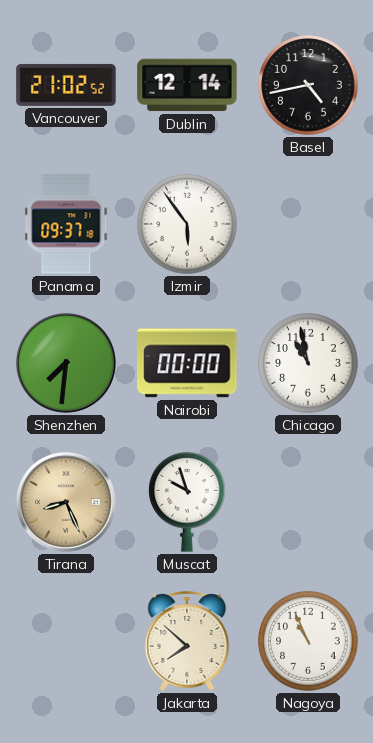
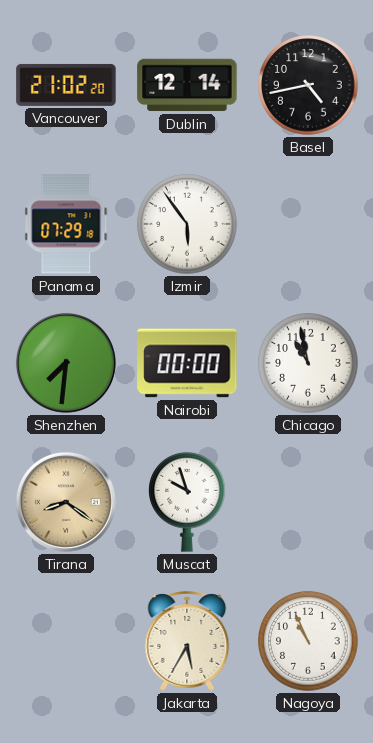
Vancouver: 21:02:52 -> 21:02:20
Panama: 09:37 -> 07:29
Tirana: 8:26 -> 8:21
Jakarta: 7:52 -> 5:35
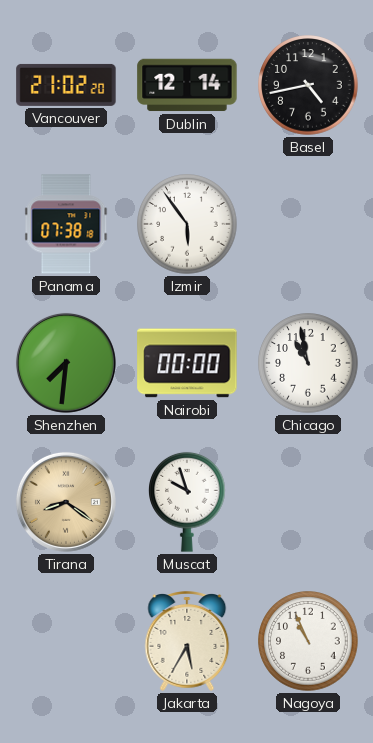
Panama: 07:29 -> 07:38
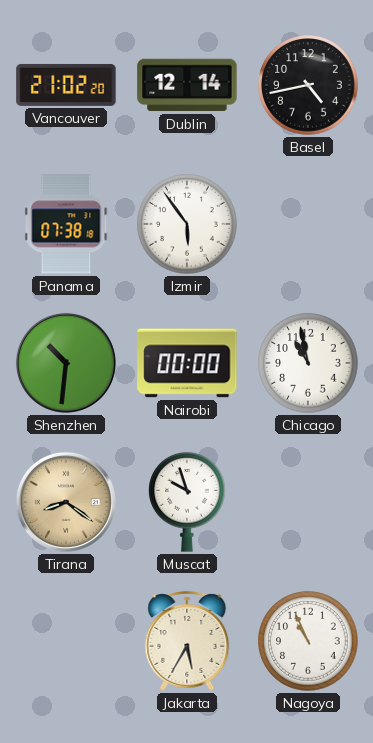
Shenzhen: 7:31 -> 10:31
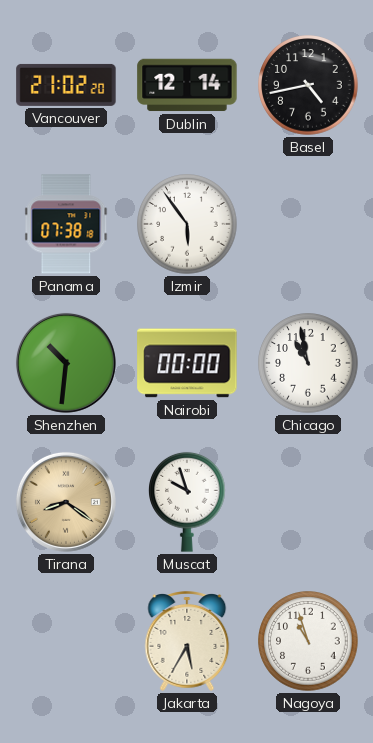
Nagoya: 10:56 -> 10:57
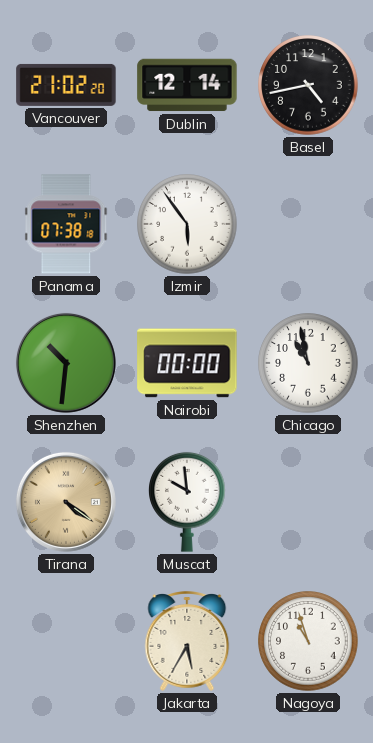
Tirana: 8:21 -> 4:21
Muscat: 9:57 -> 9:59
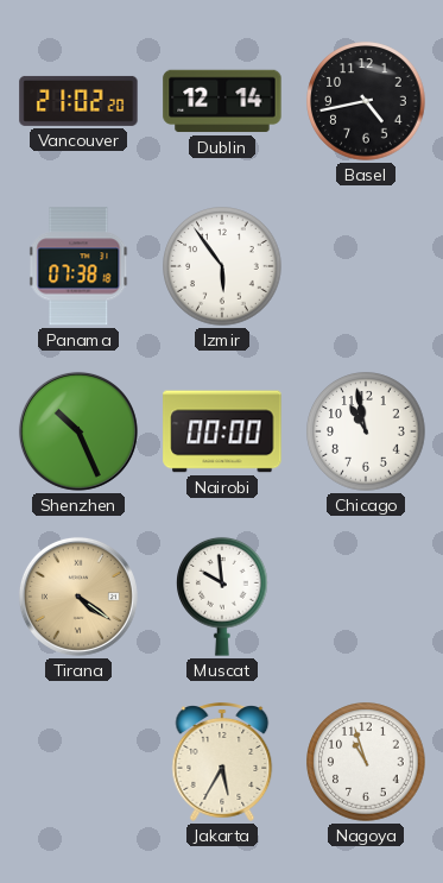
Shenzhen: 10:31 -> 10:26
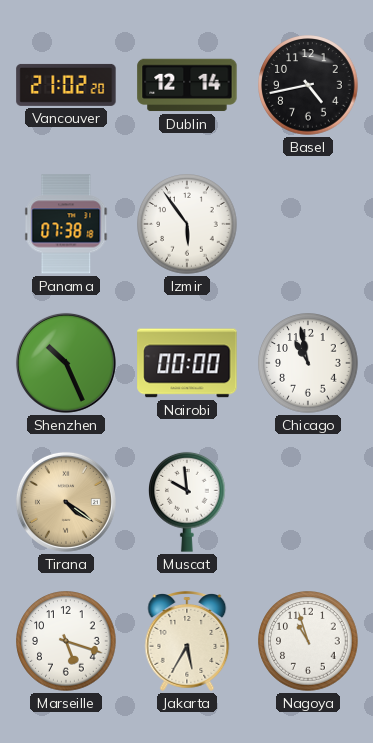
Marseille: none -> 5:18
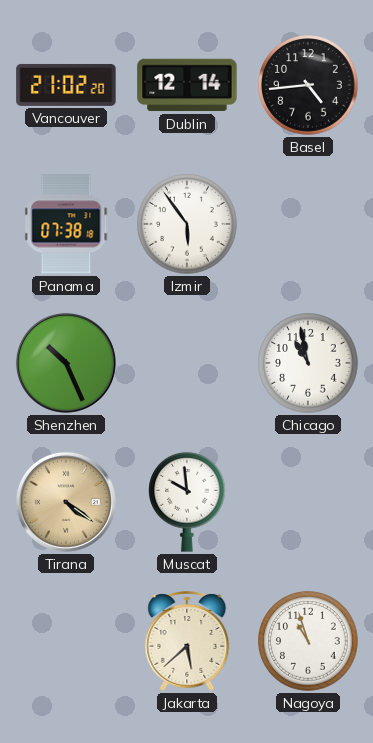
Basel: 4:43 -> 4:44
Nairobi: 00:00 -> none
Marseille: 5:18 -> none
Jakarta: 5:35 -> 5:38
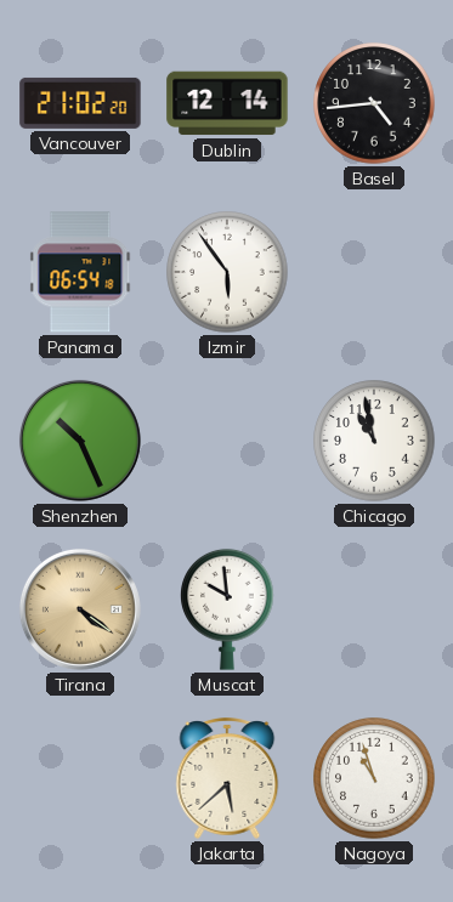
Panama: 07:38 -> 06:54
